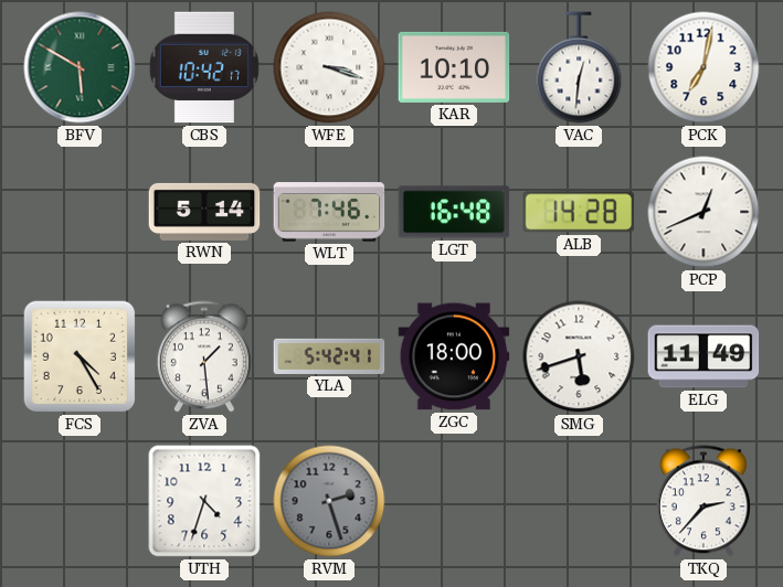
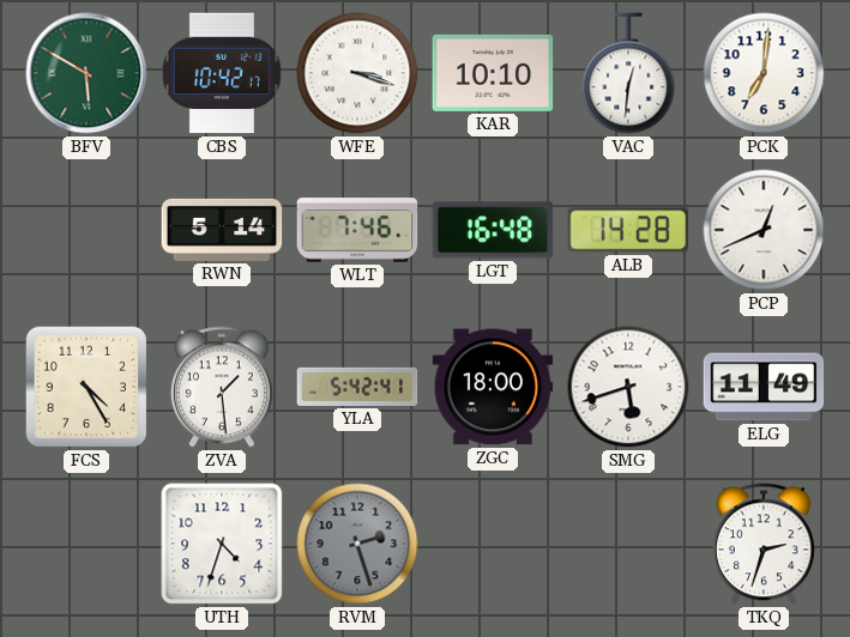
PCK: 7:02 -> 7:01
TKQ: 2:37 -> 2:33
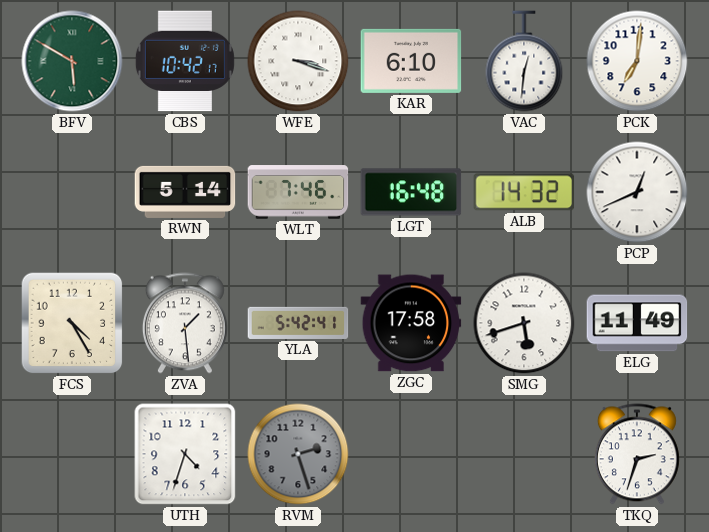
KAR: 10:10 -> 6:10
ALB: 14:28 -> 14:32
ZGC: 18:00 -> 17:58
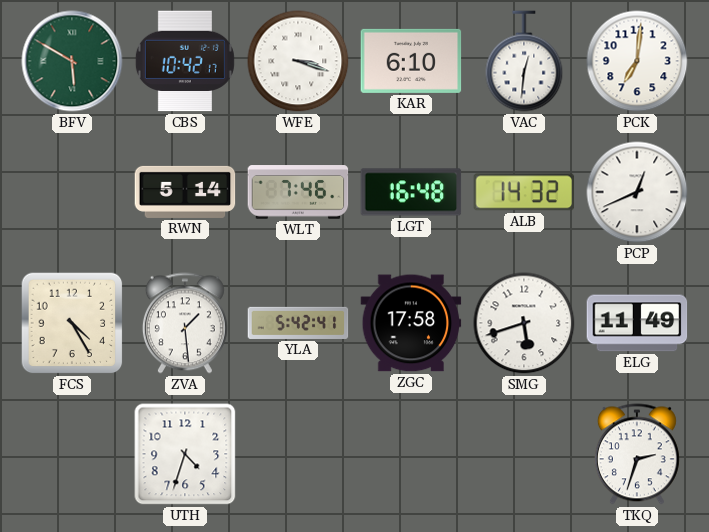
RVM: 2:27 -> none
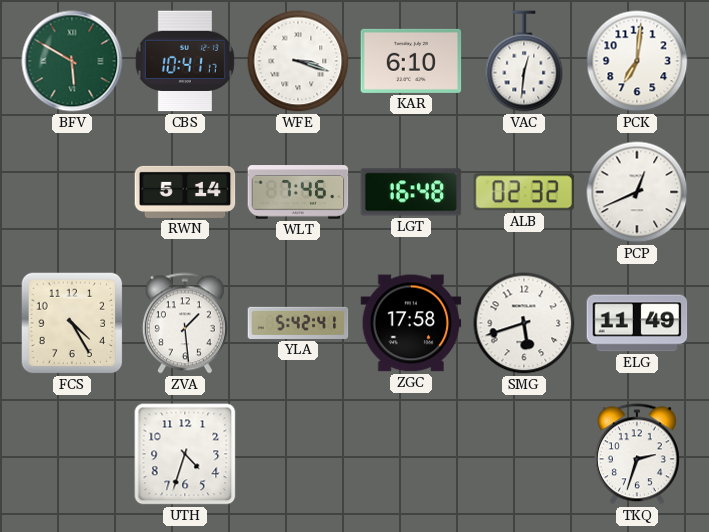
CBS: 10:42 -> 10:41
ALB: 14:32 -> 02:32
